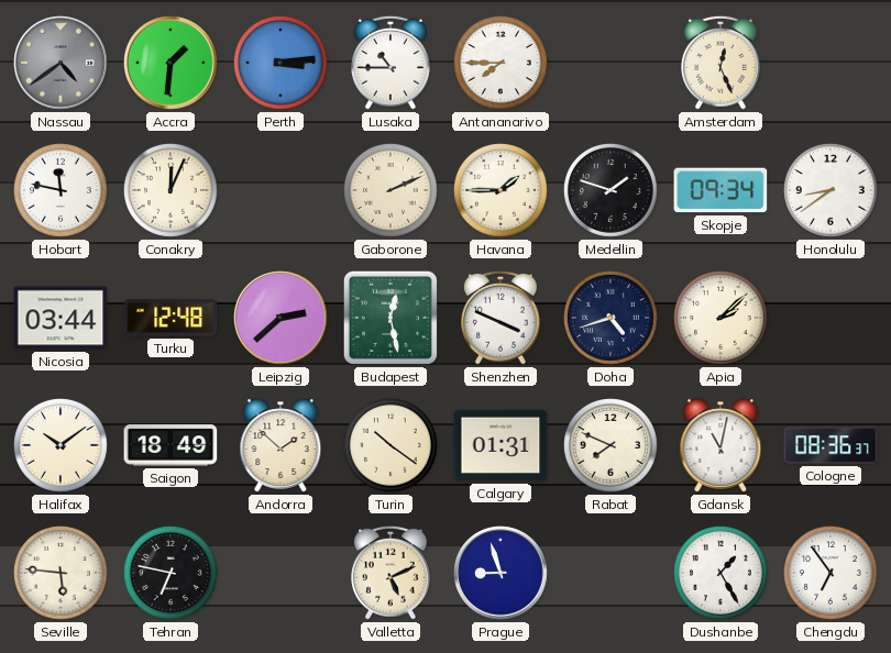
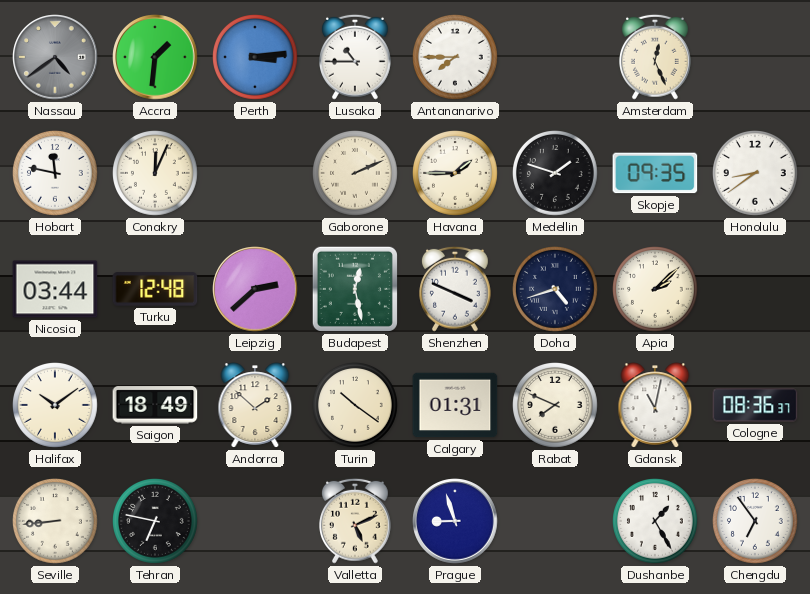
Skopje: 09:34 -> 09:35
Seville: 5:46 -> 8:44
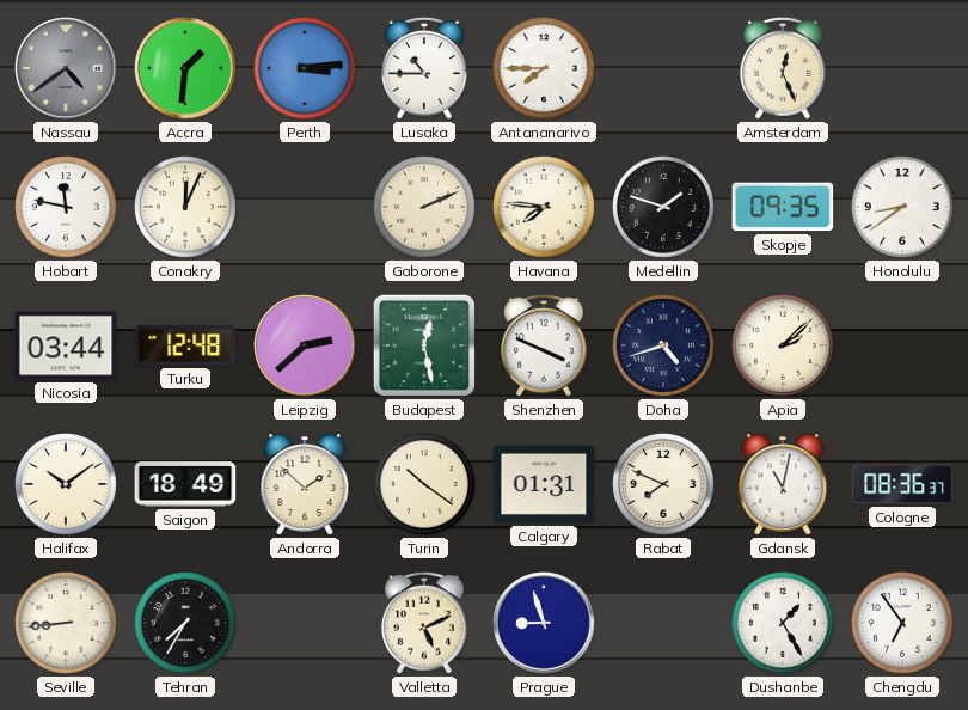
Havana: 1:45 -> 7:46
Tehran: 6:47 -> 7:35
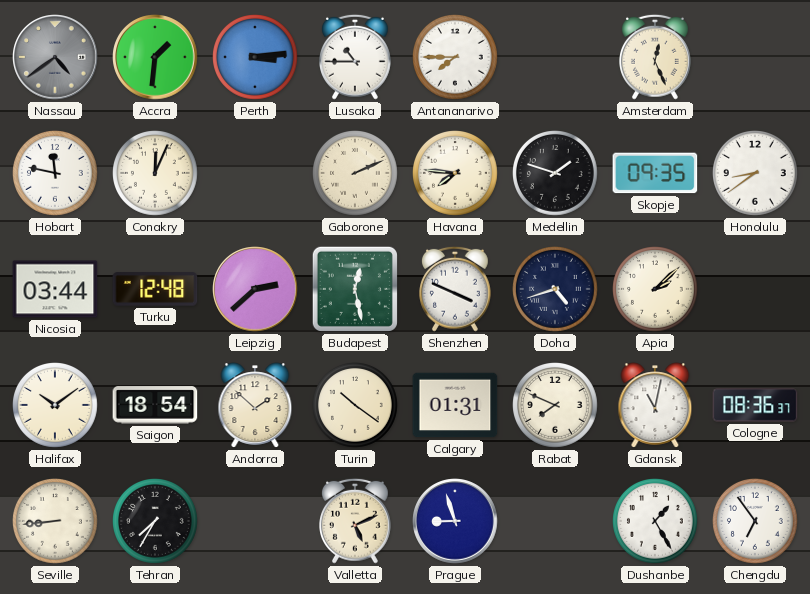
Saigon: 18:49 -> 18:54
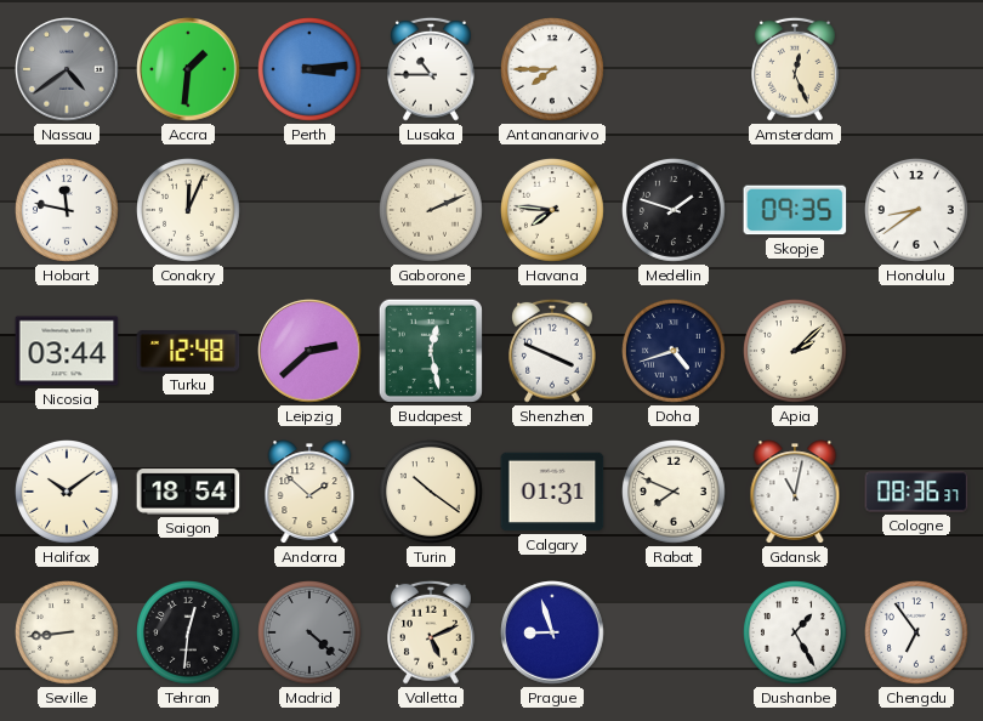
Tehran: 7:35 -> 12:31
Madrid: none -> 4:22
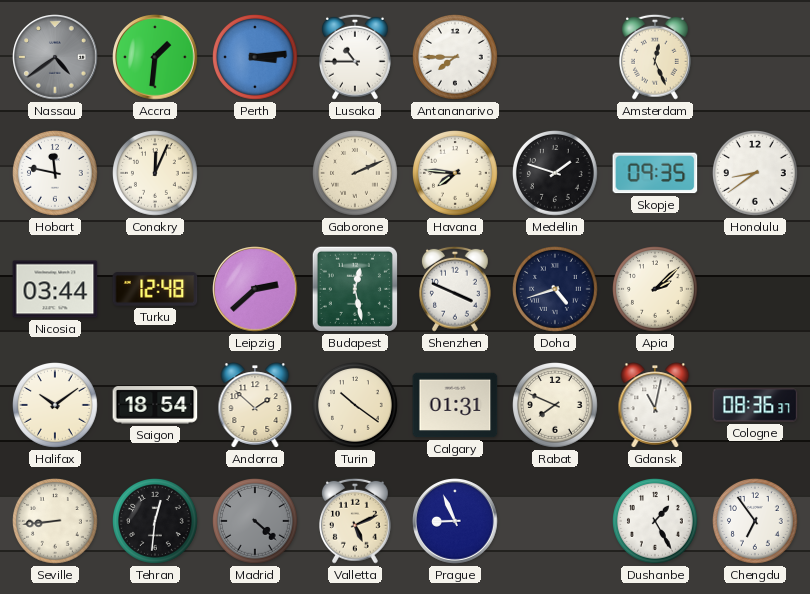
Prague: 8:57 -> 8:56
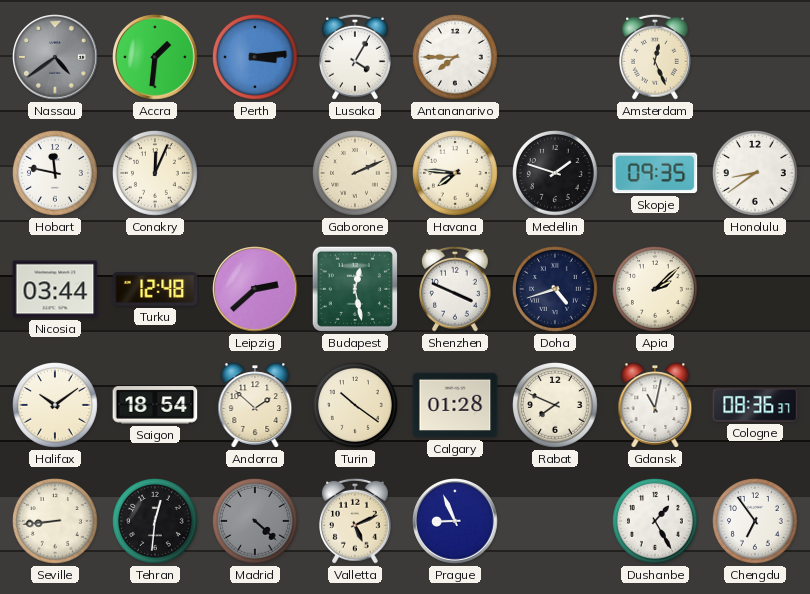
Lusaka: 10:45 -> 4:05
Calgary: 01:31 -> 01:28
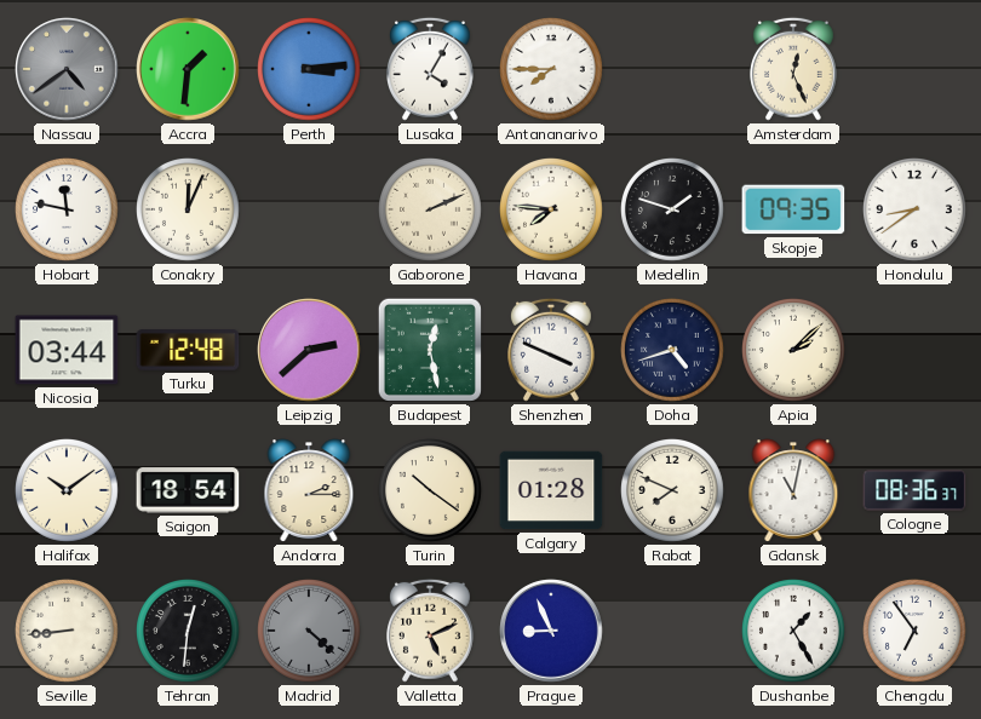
Andorra: 1:52 -> 2:15
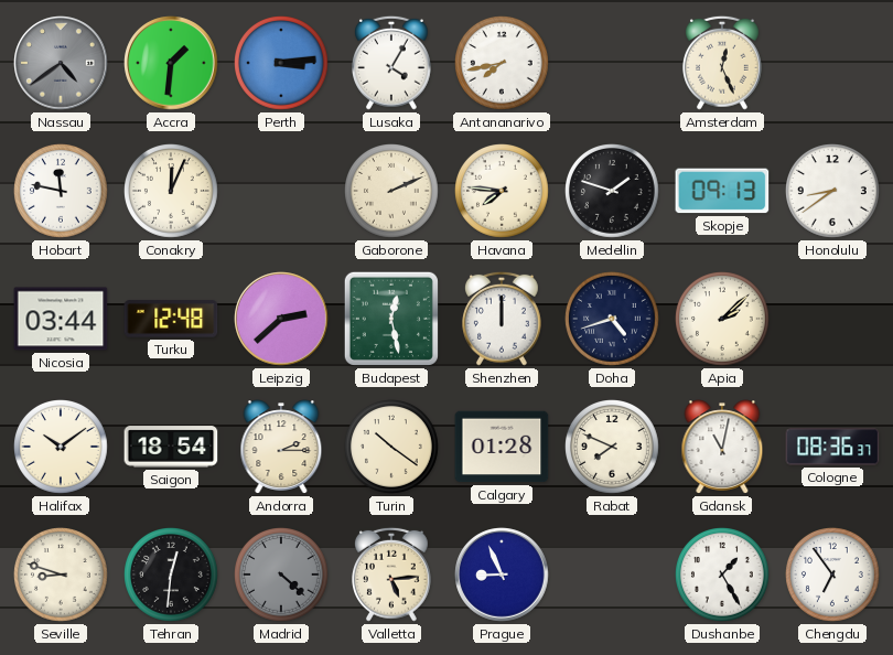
Antananarivo: 7:45 -> 7:43
Skopje: 09:35 -> 09:13
Shenzhen: 3:49 -> 12:00
Seville: 8:44 -> 8:48
Valletta: 5:11 -> 5:14
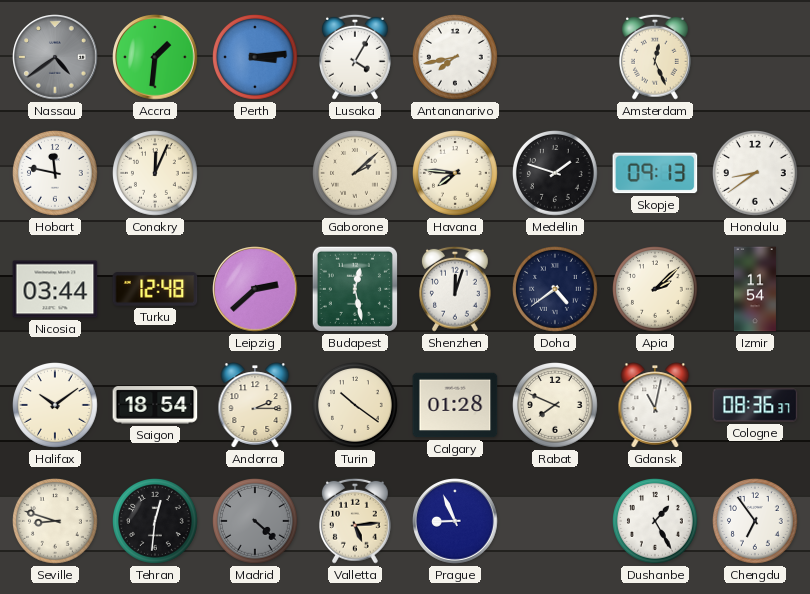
Gaborone: 2:11 -> 2:08
Shenzhen: 12:00 -> 12:03
Doha: 4:42 -> 4:39
Izmir: none -> 11:54
